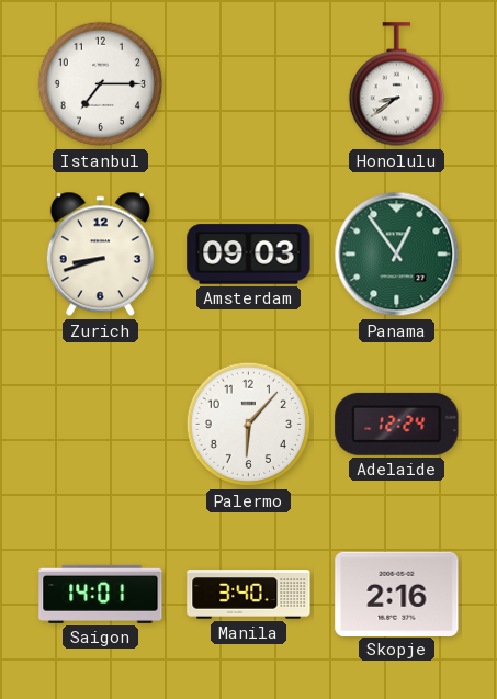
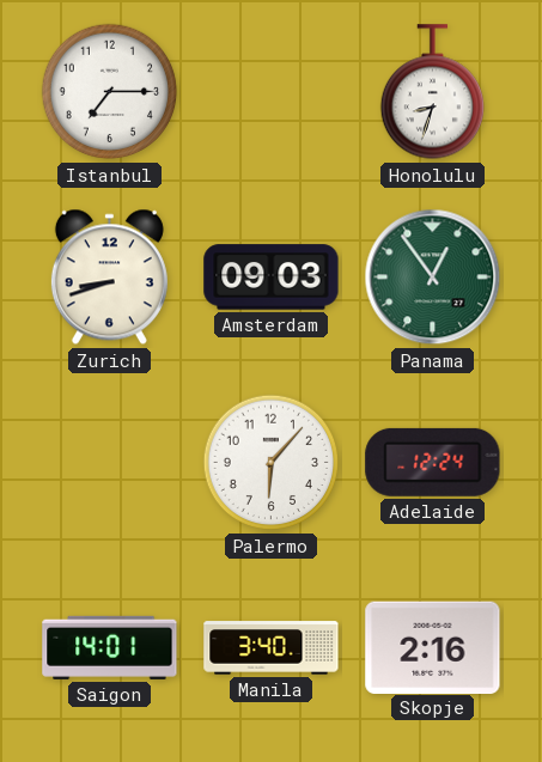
Honolulu: 8:39 -> 8:33
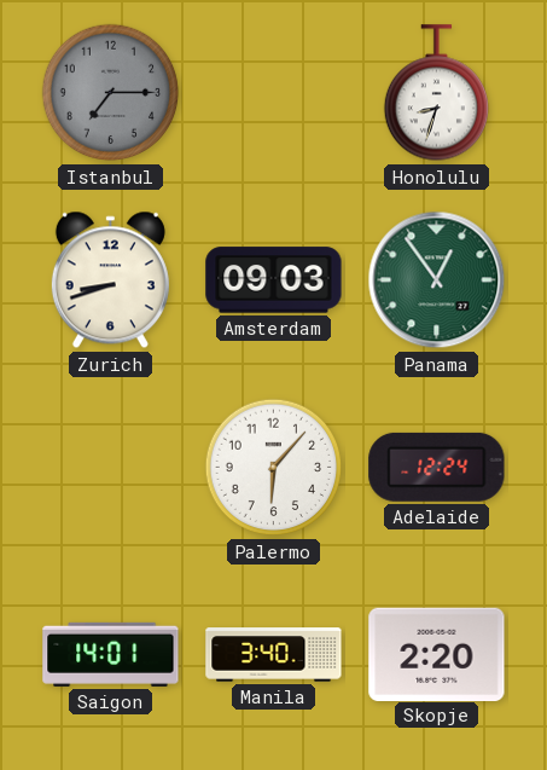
Istanbul dial: white -> grey
Skopje: 2:16 -> 2:20
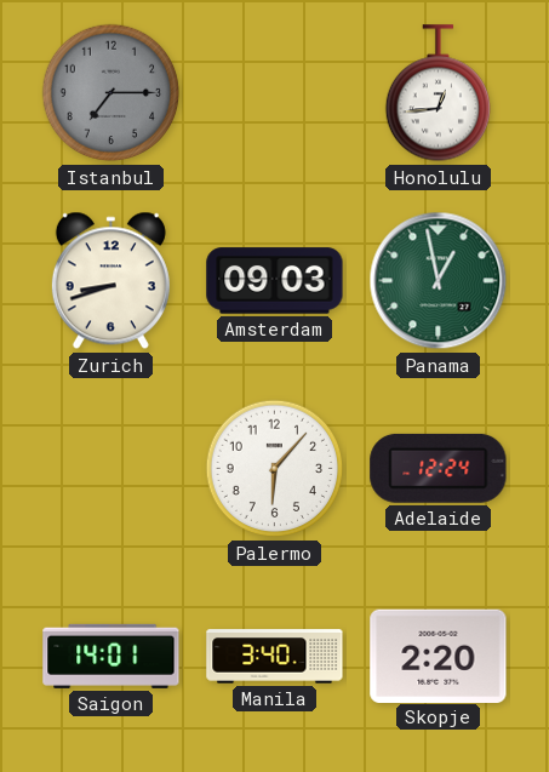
Honolulu: 8:33 -> 12:44
Panama: 12:54 -> 12:58
